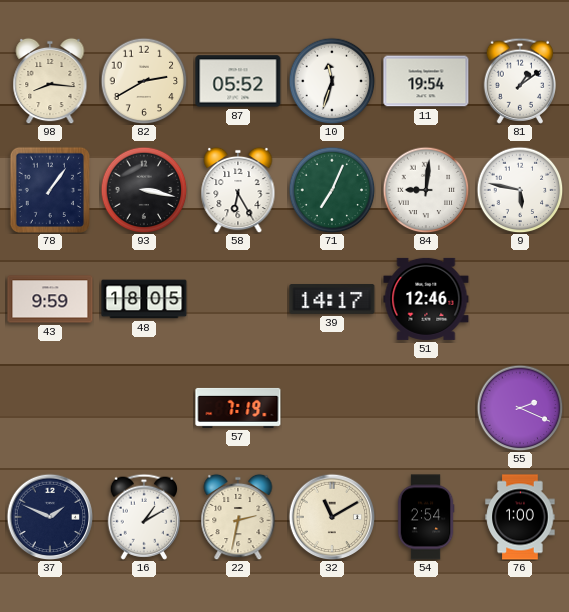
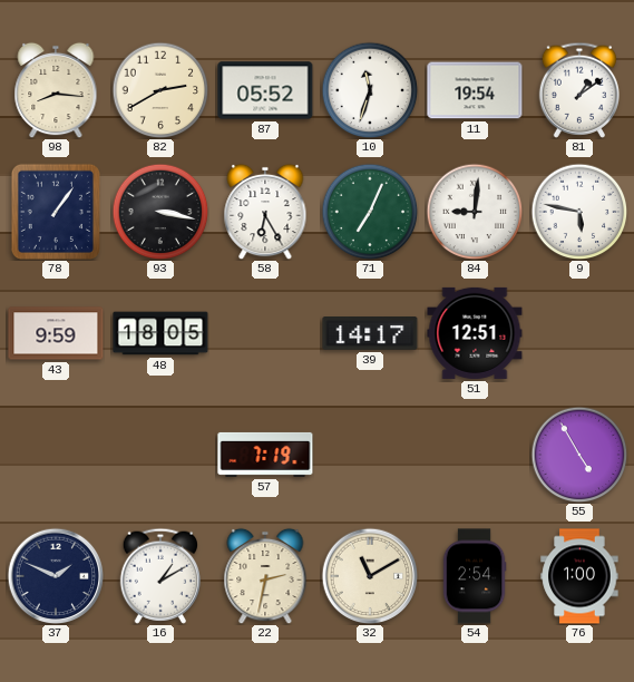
51: 12:46 -> 12:51
55: 2:19 -> 4:55
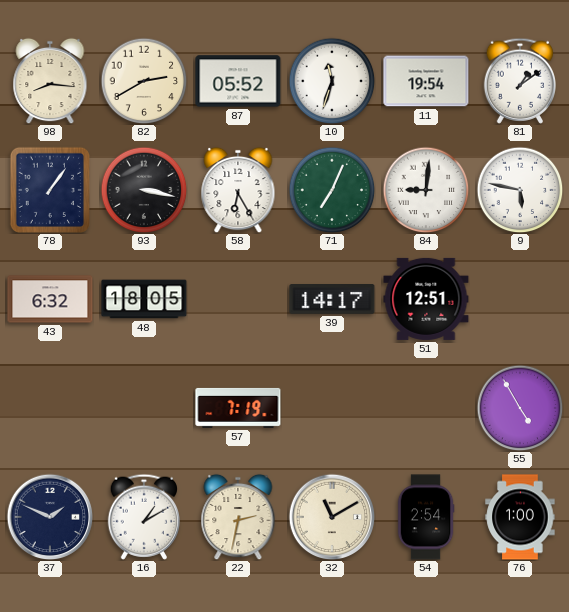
43: 9:59 -> 6:32
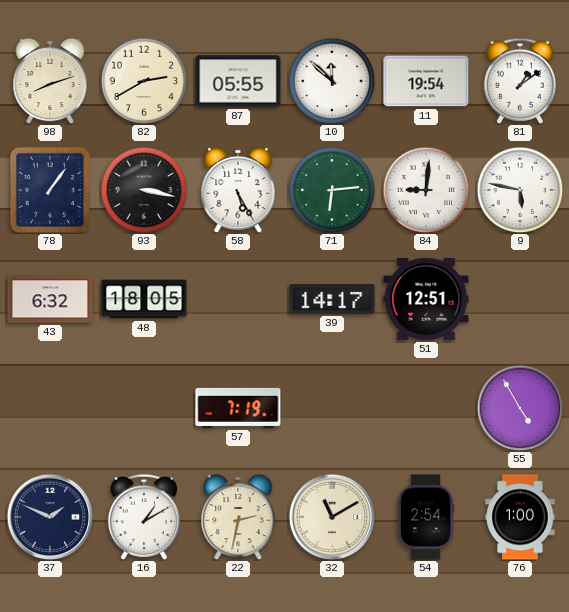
98: 8:16 -> 8:12
87: 05:52 -> 05:55
10: 11:33 -> 11:52
58: 6:25 -> 5:25
71: 7:04 -> 6:14
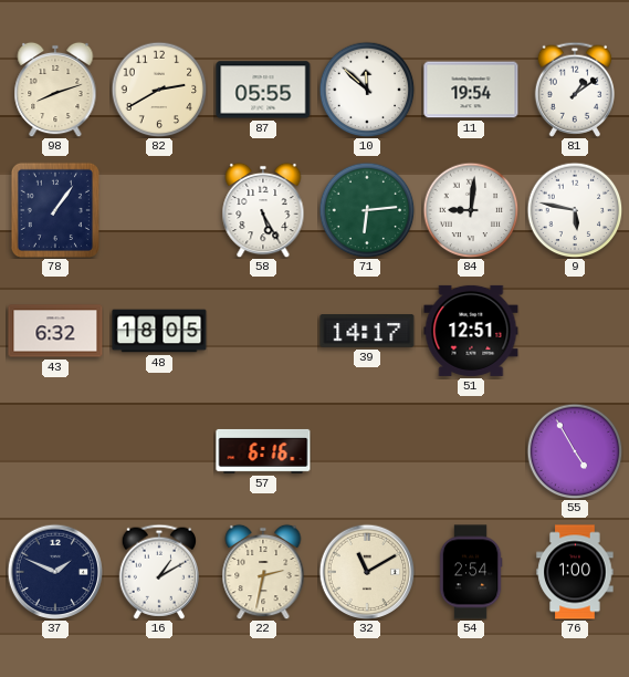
93: 3:17 -> none
57: 7:19 -> 6:16
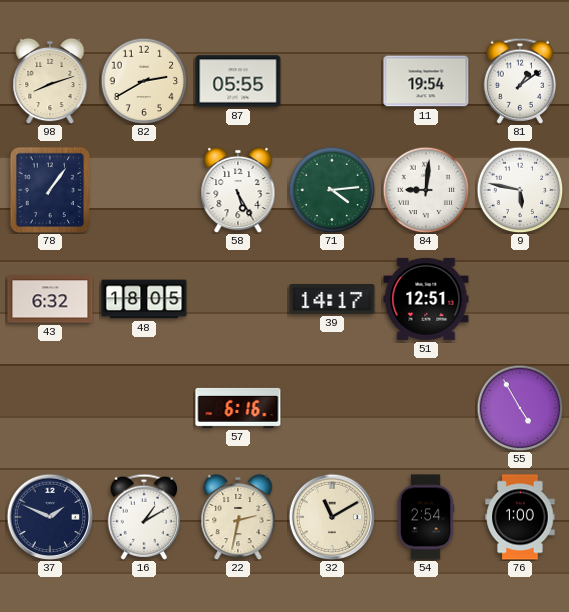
10: 11:52 -> none
71: 6:14 -> 4:14
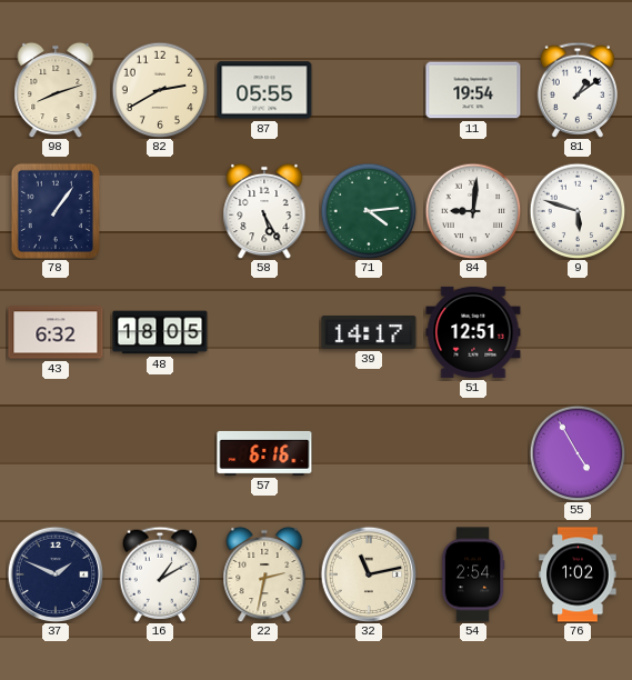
9: 5:47 -> 5:48
32: 11:10 -> 11:13
76: 1:00 -> 1:02
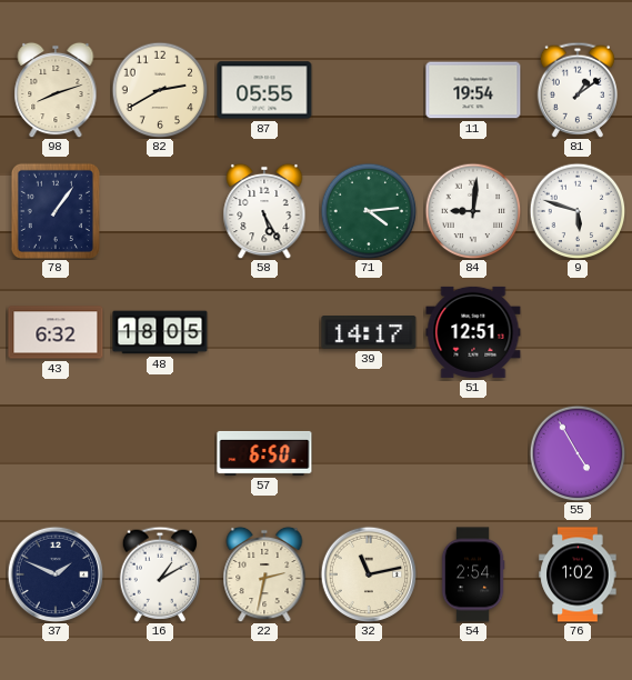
57: 6:16 -> 6:50
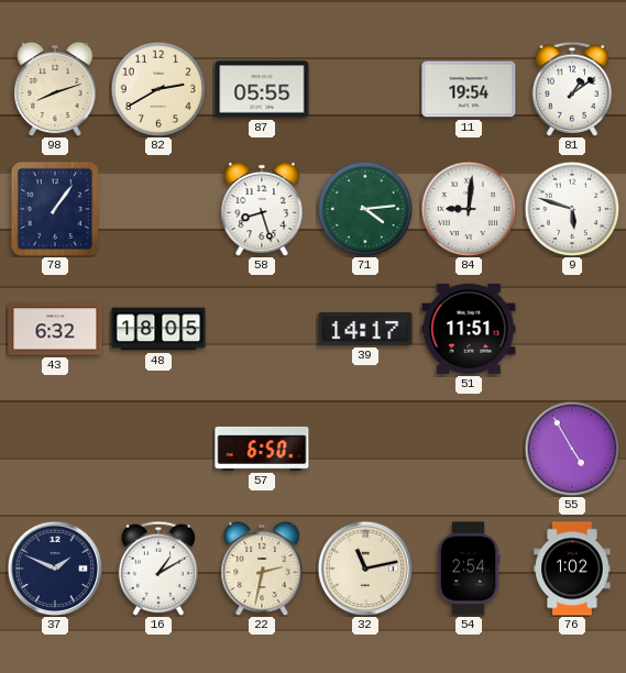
58: 5:25 -> 8:27
51: 12:51 -> 11:51
